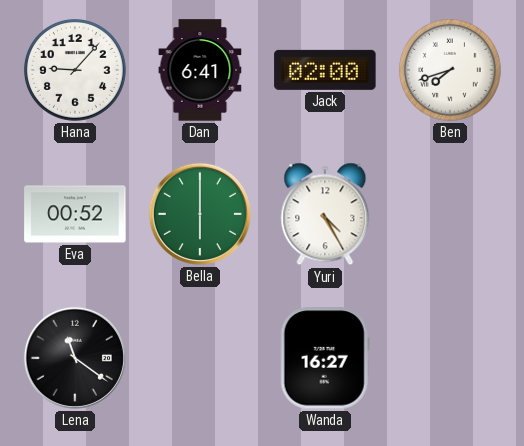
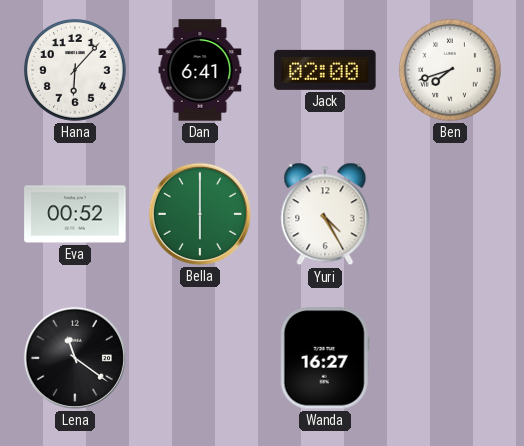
Hana: 9:07 -> 6:07
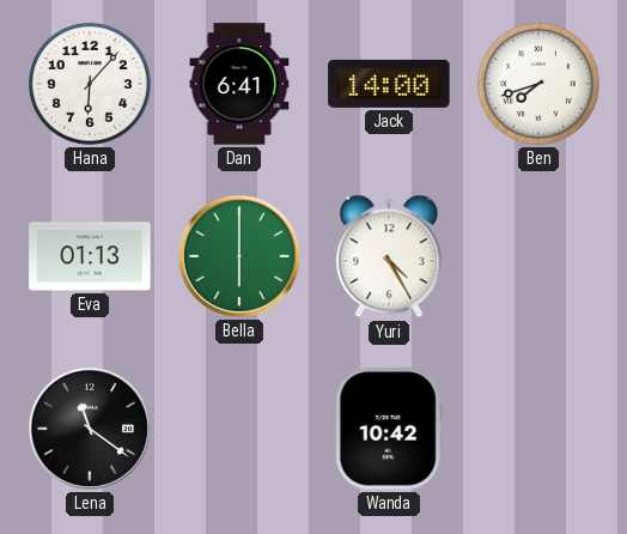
Jack: 02:00 -> 14:00
Eva: 00:52 -> 01:13
Wanda: 16:27 -> 10:42
